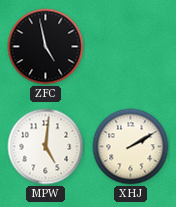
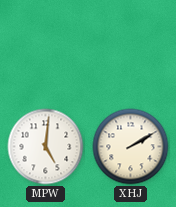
ZFC: 4:58 -> none
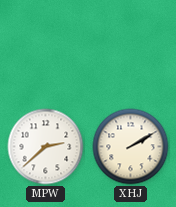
MPW: 5:01 -> 2:38
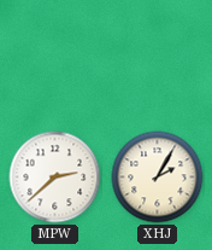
XHJ: 2:10 -> 2:05
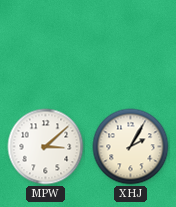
MPW: 2:38 -> 3:08
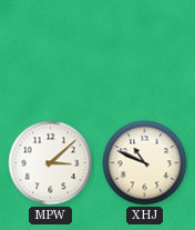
XHJ: 2:05 -> 10:49
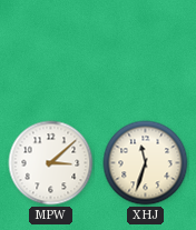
XHJ: 10:49 -> 11:33
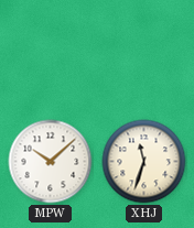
MPW: 3:08 -> 10:08
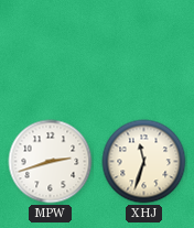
MPW: 10:08 -> 2:42
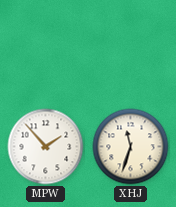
MPW: 2:42 -> 1:53
